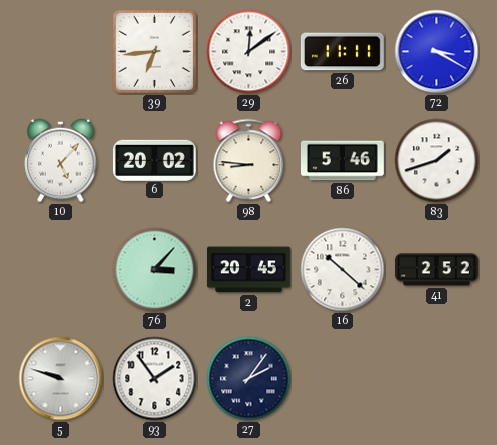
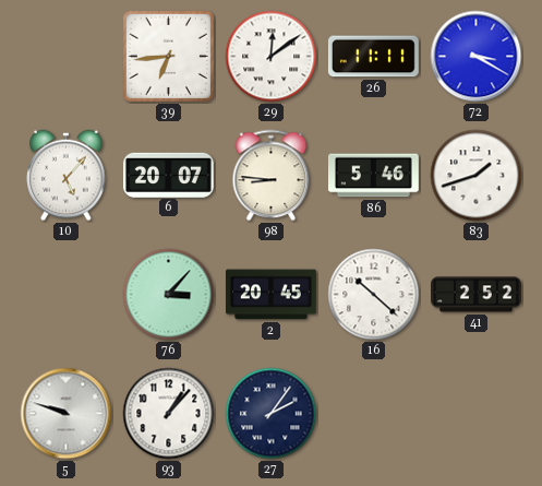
6: 20:02 -> 20:07
93: 1:54 -> 1:07
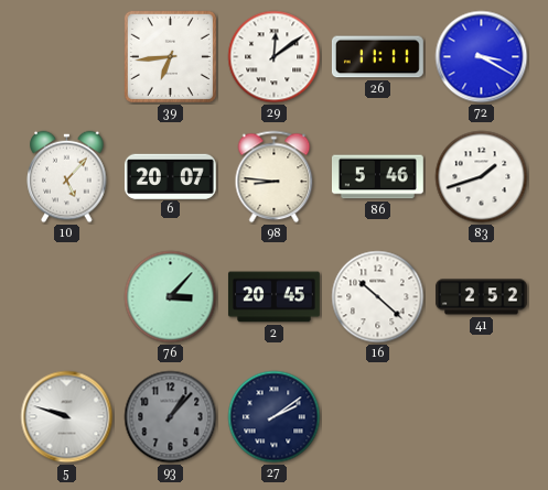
93 dial: white -> grey
27: 2:06 -> 2:09
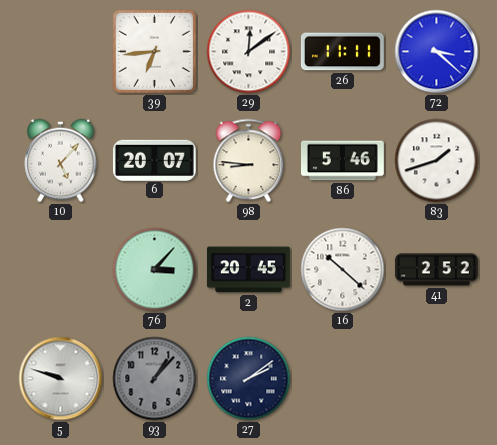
72: 3:20 -> 3:22
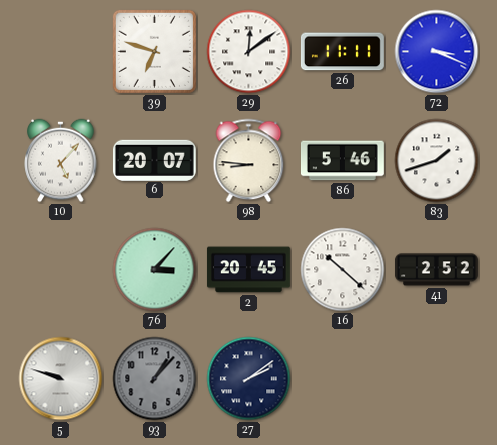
39: 6:44 -> 6:48
72: 3:22 -> 3:19
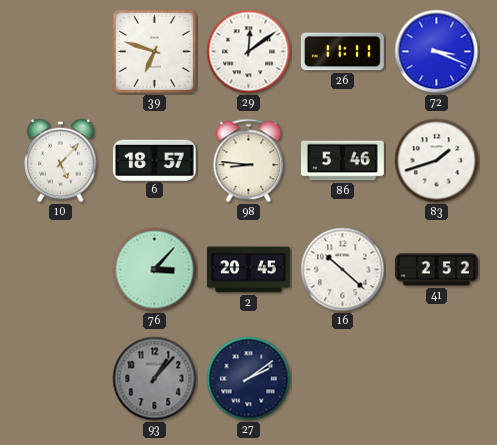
6: 20:07 -> 18:57
5: 9:48 -> none
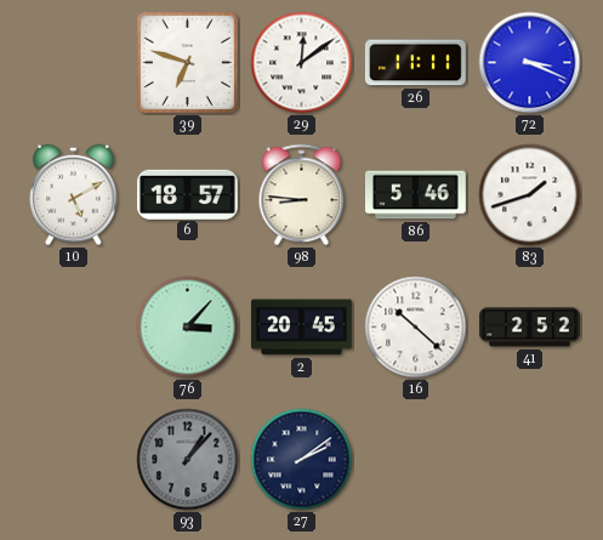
10: 5:07 -> 5:10
